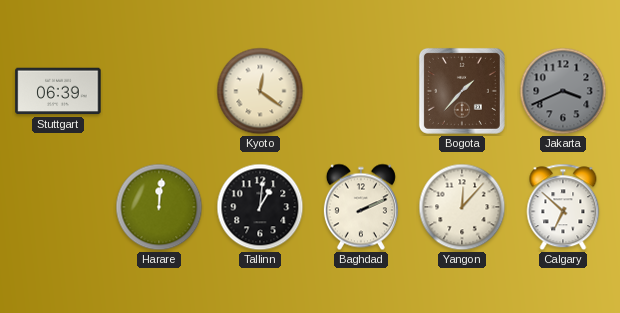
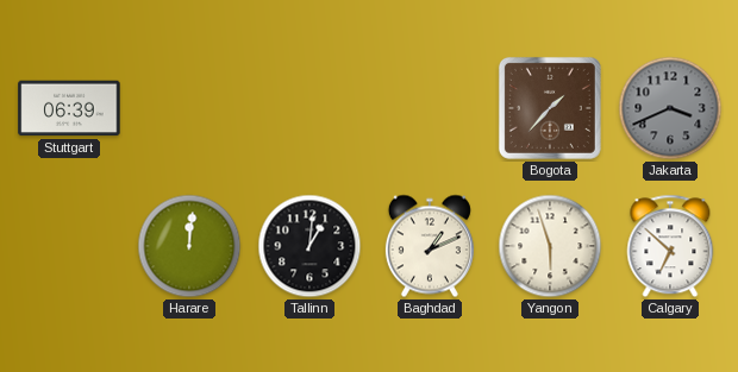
Kyoto: 12:21 -> none
Baghdad: 2:11 -> 1:11
Yangon: 12:07 -> 5:57
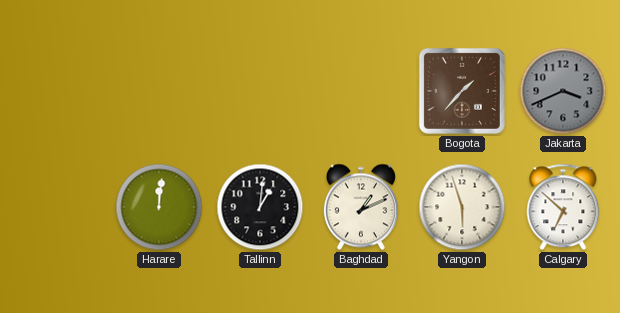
Stuttgart: 06:39 -> none
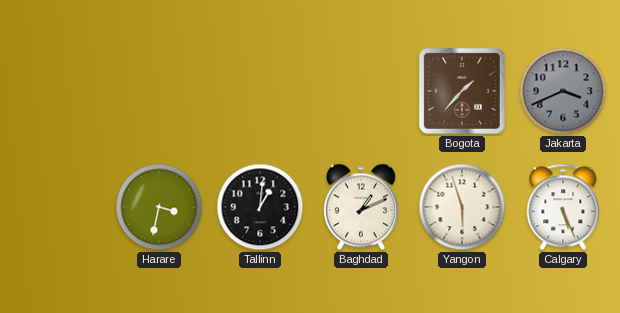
Harare: 12:01 -> 3:32
Calgary: 6:52 -> 5:26
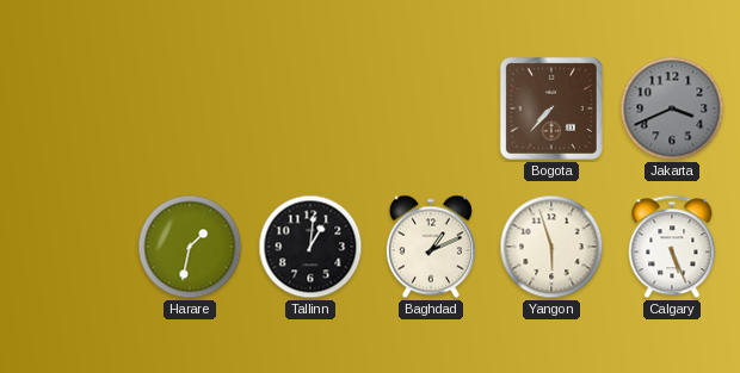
Bogota: 1:37 -> 7:37
Harare: 3:32 -> 1:32
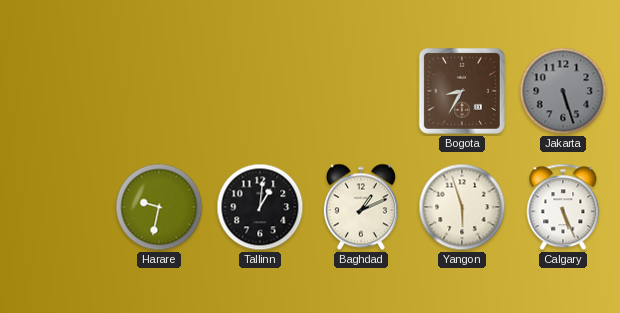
Bogota: 7:37 -> 8:35
Jakarta: 3:41 -> 5:27
Harare: 1:32 -> 9:32
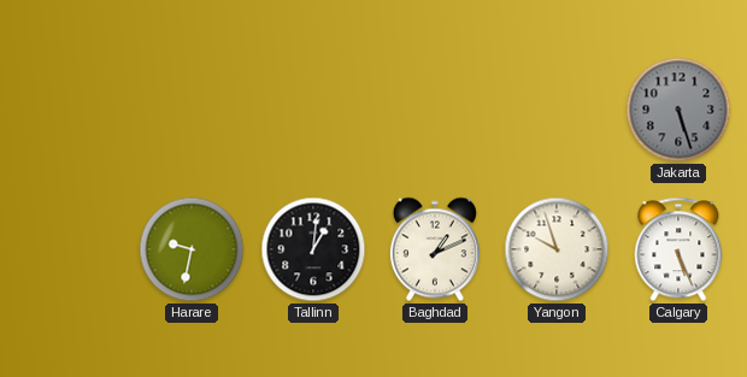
Bogota: 8:35 -> none
Yangon: 5:57 -> 9:57
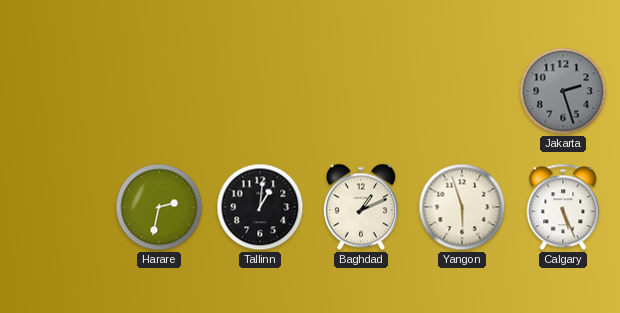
Jakarta: 5:27 -> 2:27
Harare: 9:32 -> 2:32
Yangon: 9:57 -> 5:57
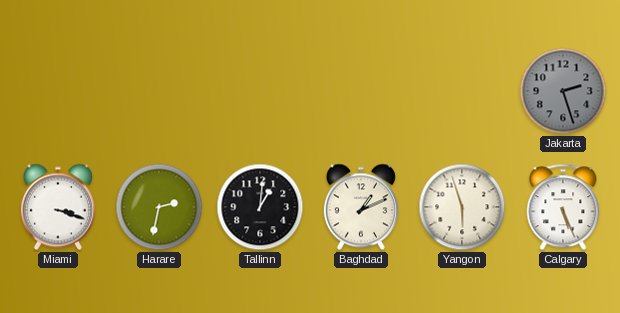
Miami: none -> 3:18
